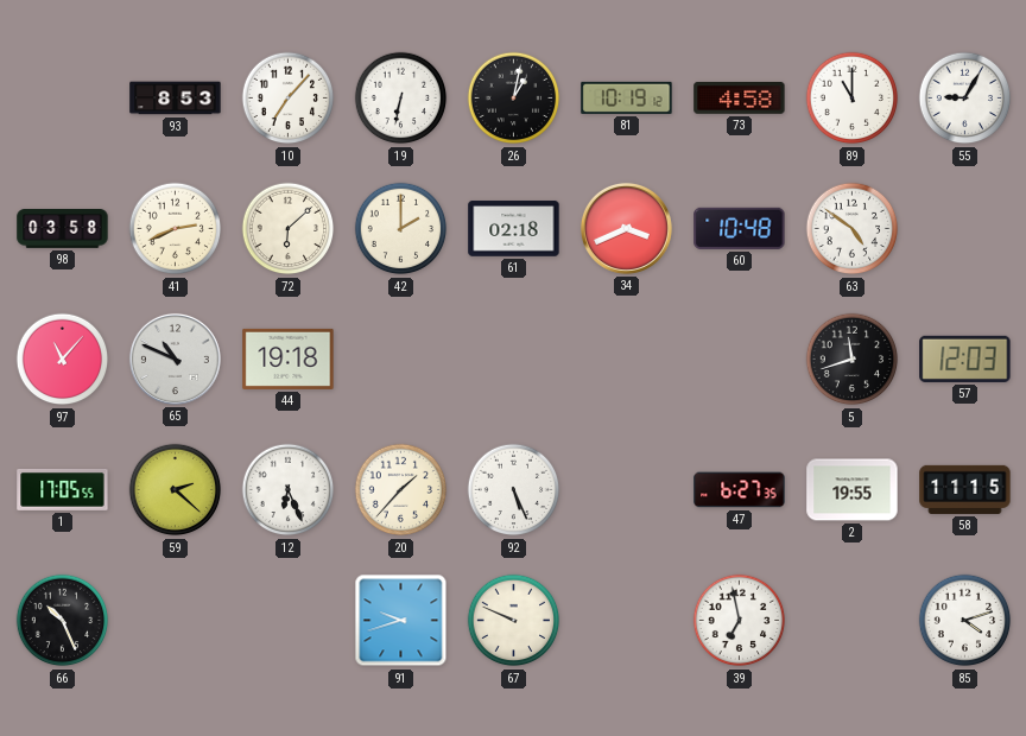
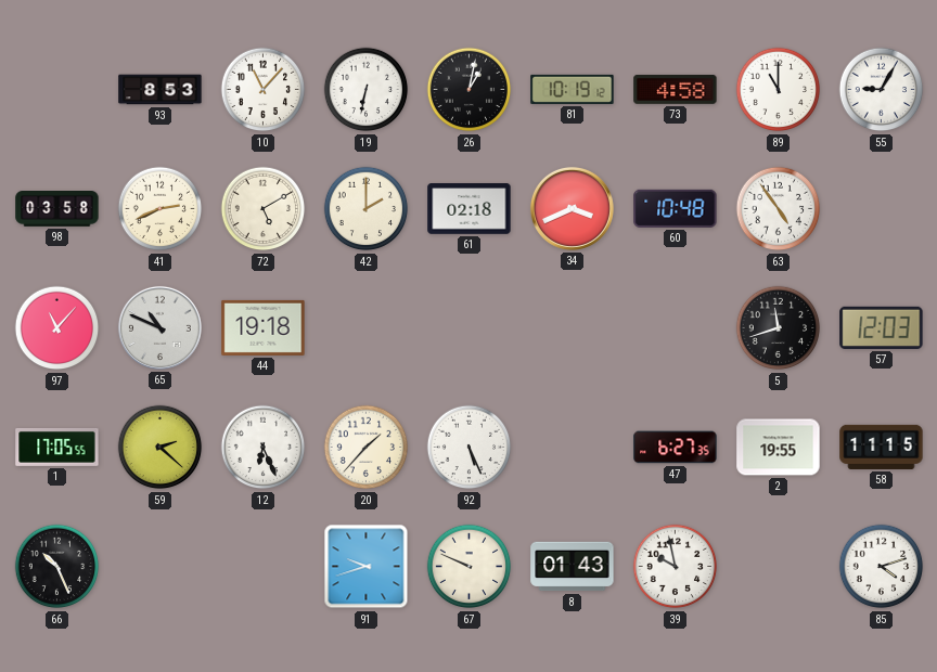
10: 7:07 -> 11:07
72: 6:08 -> 5:10
63: 4:51 -> 4:54
8: none -> 01:43
39: 6:58 -> 9:58
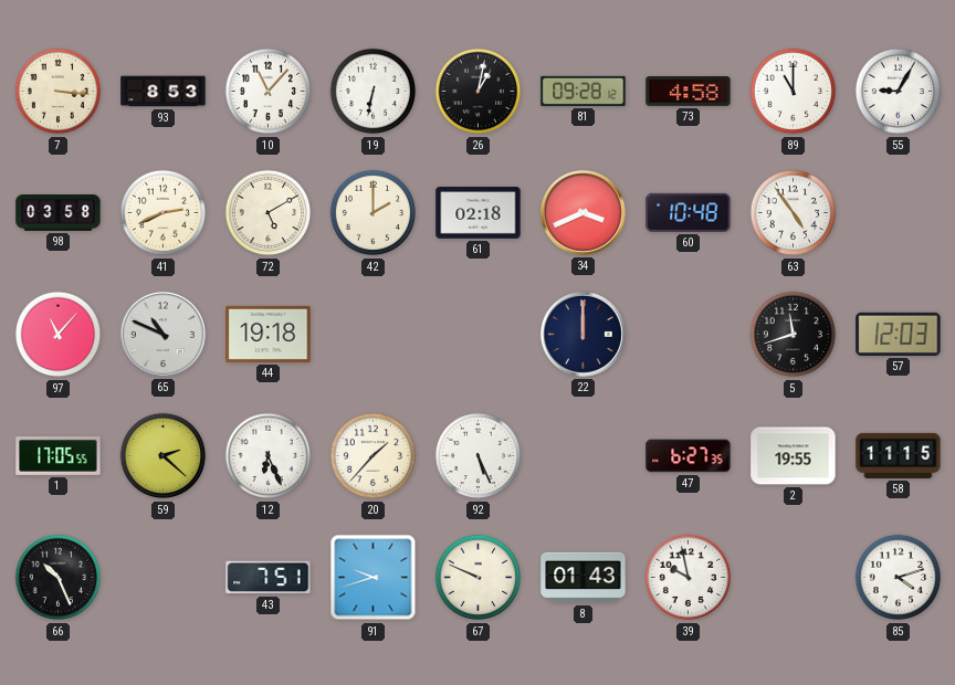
7: none -> 3:16
81: 10:19 -> 09:28
22: none -> 12:00
43: none -> 7:51
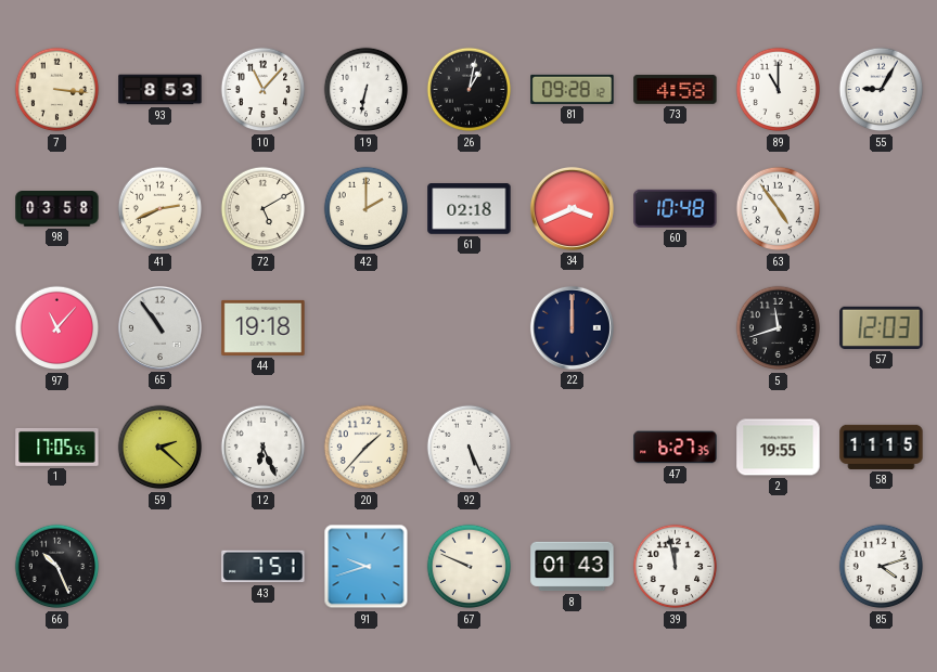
65: 10:49 -> 10:54
39: 9:58 -> 11:58
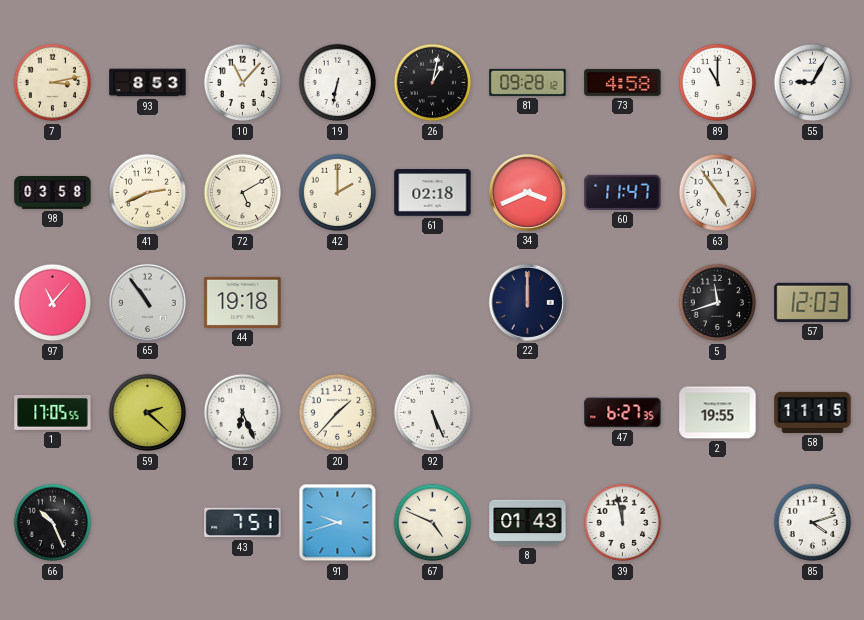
7: 3:16 -> 3:13
60: 10:48 -> 11:47
67: 9:49 -> 4:49
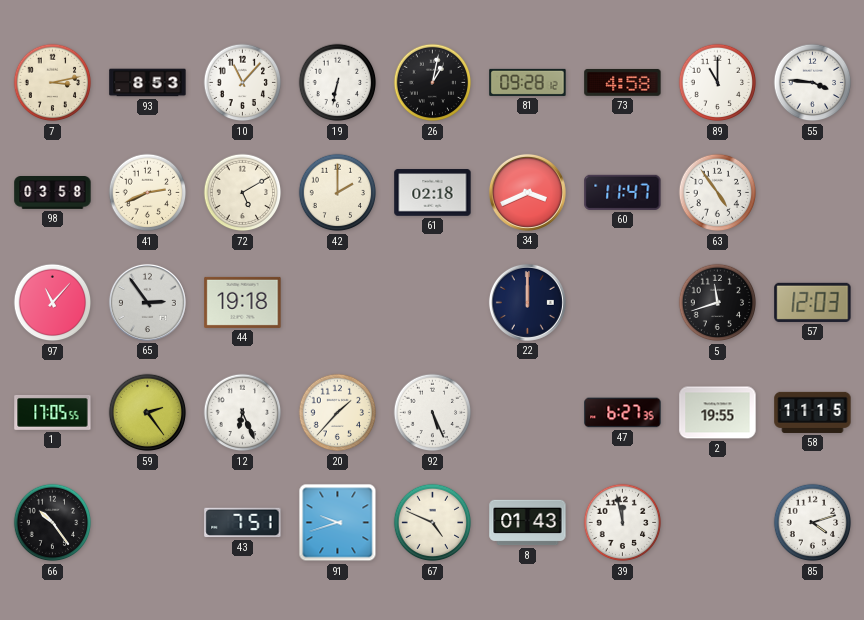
55: 9:05 -> 3:46
65: 10:54 -> 2:54
59: 2:22 -> 2:24
66: 10:26 -> 10:24
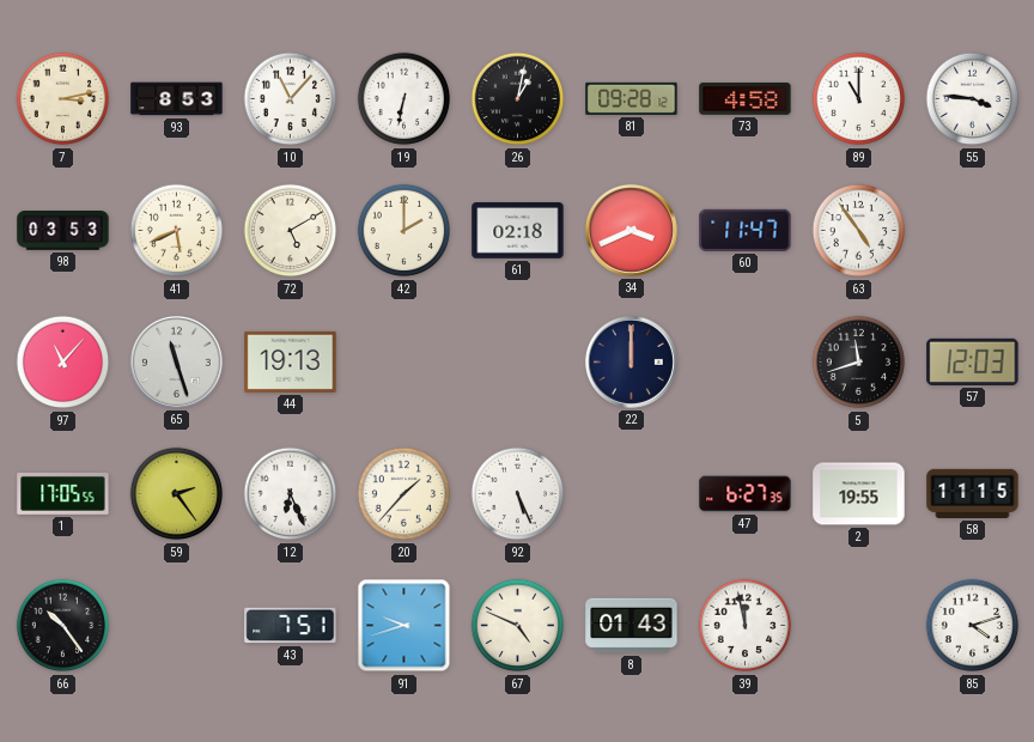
98: 03:58 -> 03:53
41: 2:41 -> 5:41
65: 2:54 -> 11:27
44: 19:18 -> 19:13
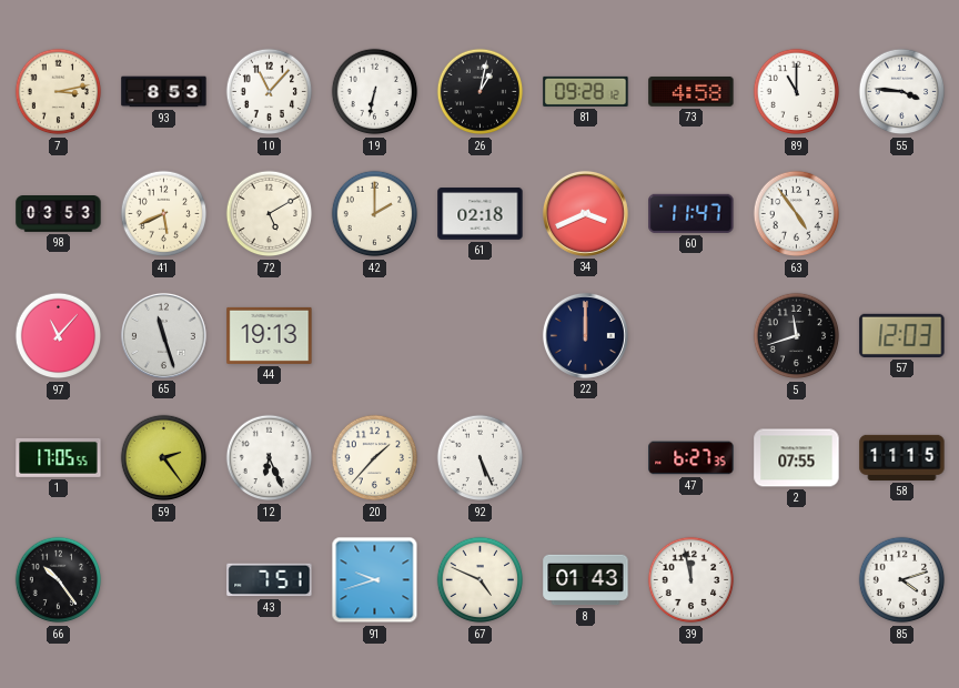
2: 19:55 -> 07:55
